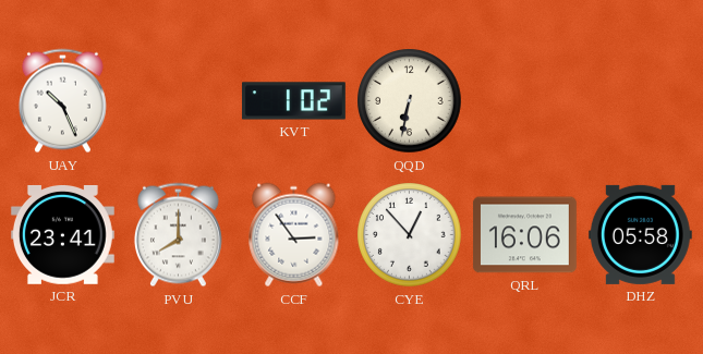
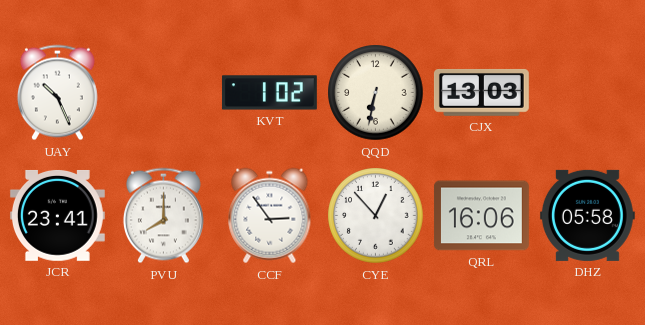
CJX: none -> 13:03
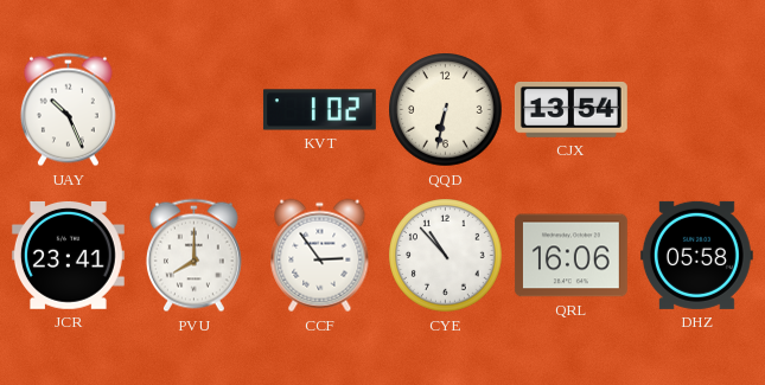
CJX: 13:03 -> 13:54
CYE: 12:53 -> 10:53
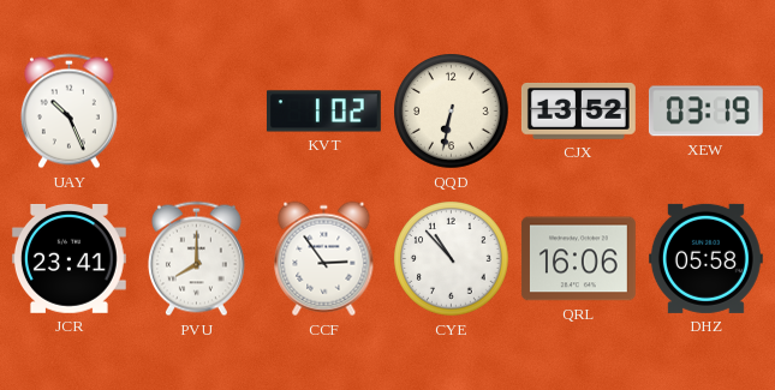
CJX: 13:54 -> 13:52
XEW: none -> 03:19
